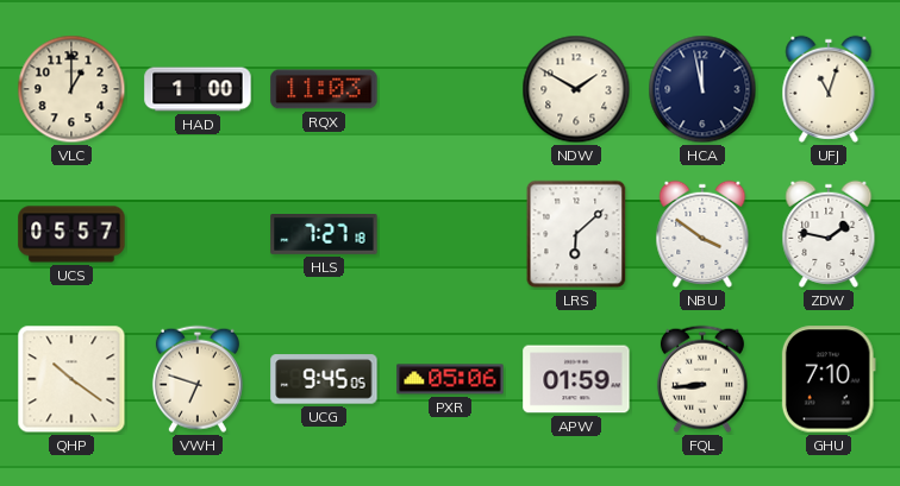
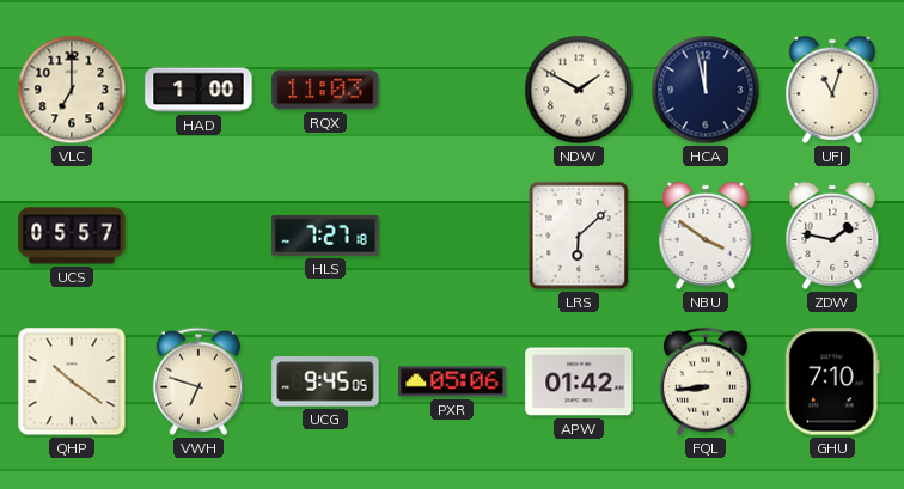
VLC: 1:00 -> 7:00
APW: 01:59 -> 01:42
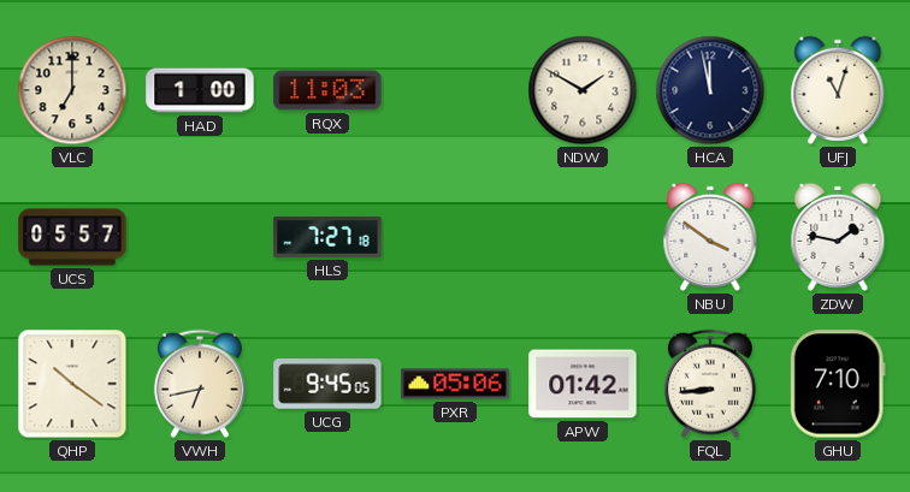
LRS: 6:08 -> none
VWH: 6:48 -> 6:43
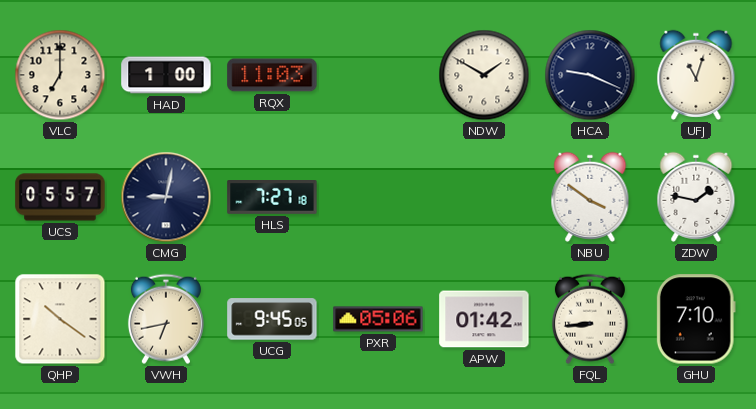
HCA: 11:58 -> 9:19
CMG: none -> 9:02
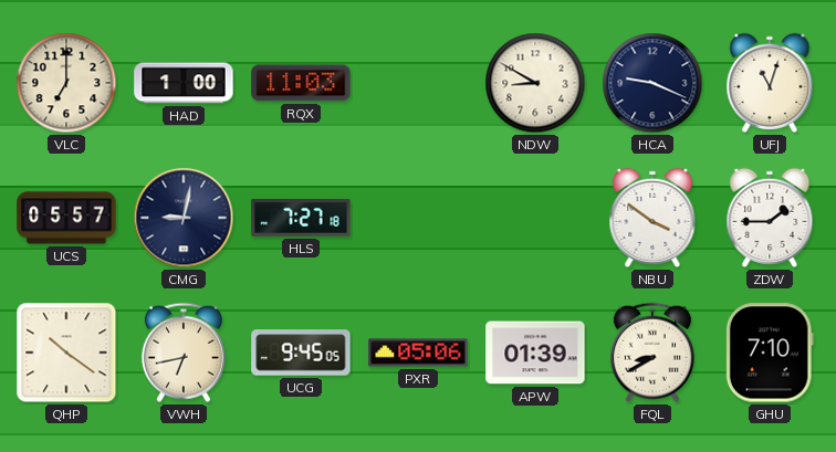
NDW: 1:50 -> 8:50
ZDW: 1:47 -> 1:45
APW: 01:42 -> 01:39
FQL: 8:44 -> 8:40
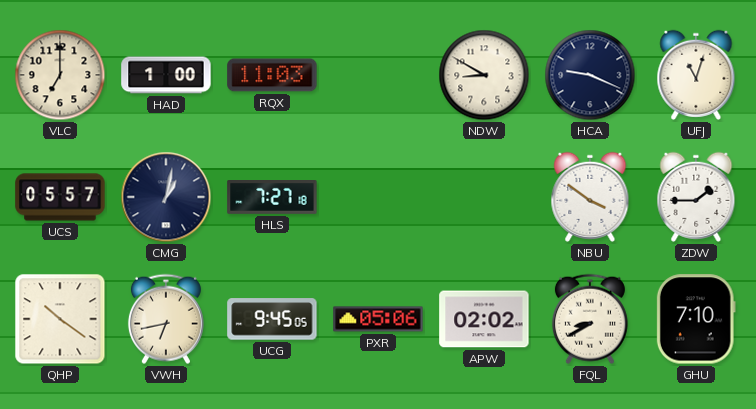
CMG: 9:02 -> 1:02
APW: 01:39 -> 02:02
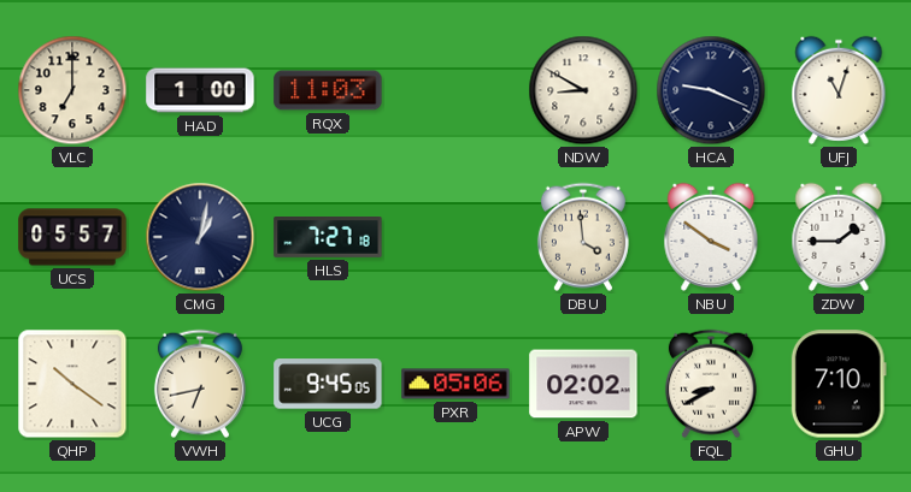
DBU: none -> 3:59
